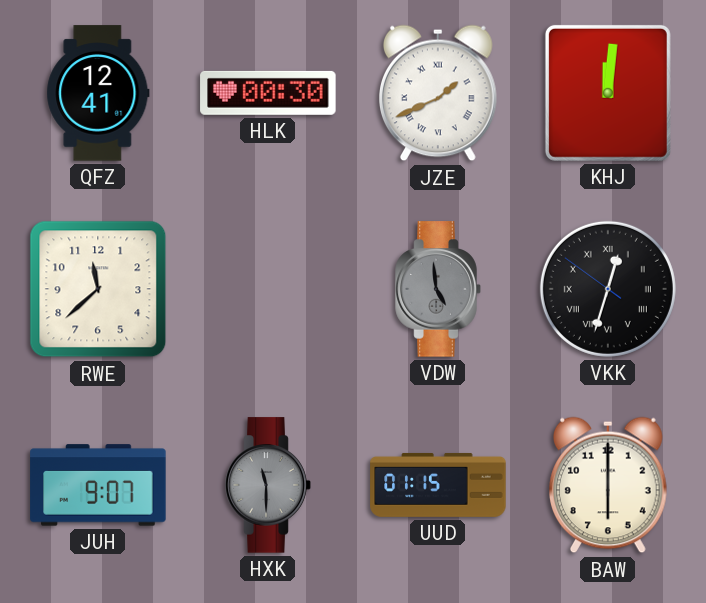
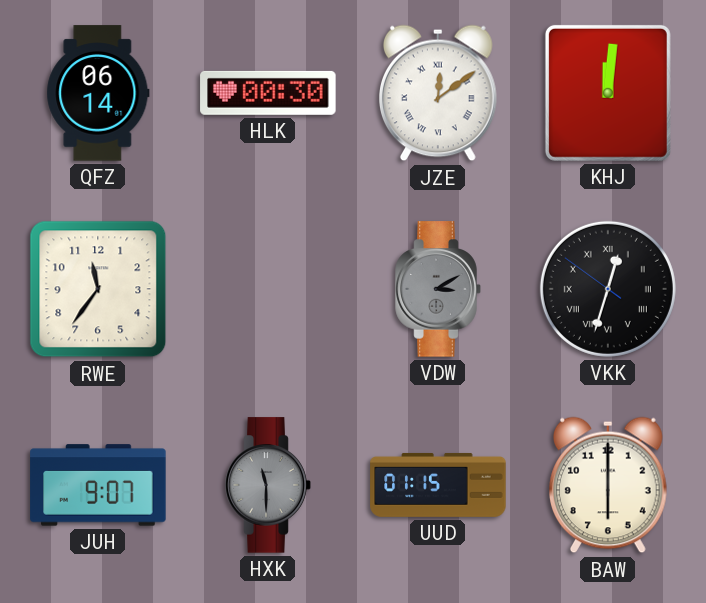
QFZ: 12:41 -> 06:14
JZE: 1:41 -> 12:09
RWE: 11:38 -> 11:36
VDW: 4:59 -> 3:10
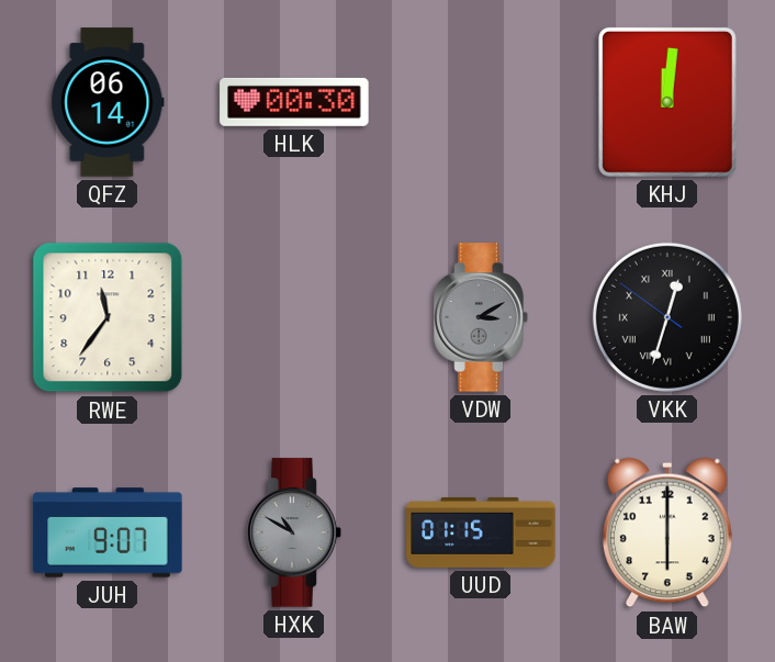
JZE: 12:09 -> none
HXK: 11:30 -> 10:50
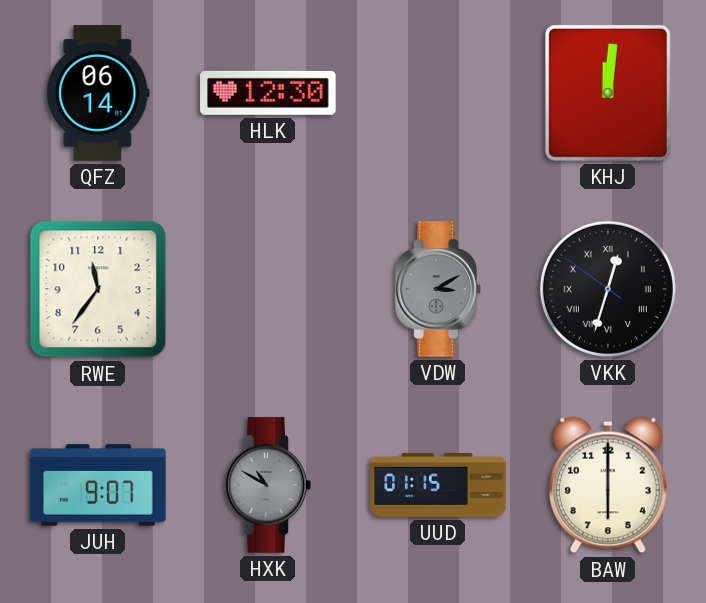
HLK: 00:30 -> 12:30
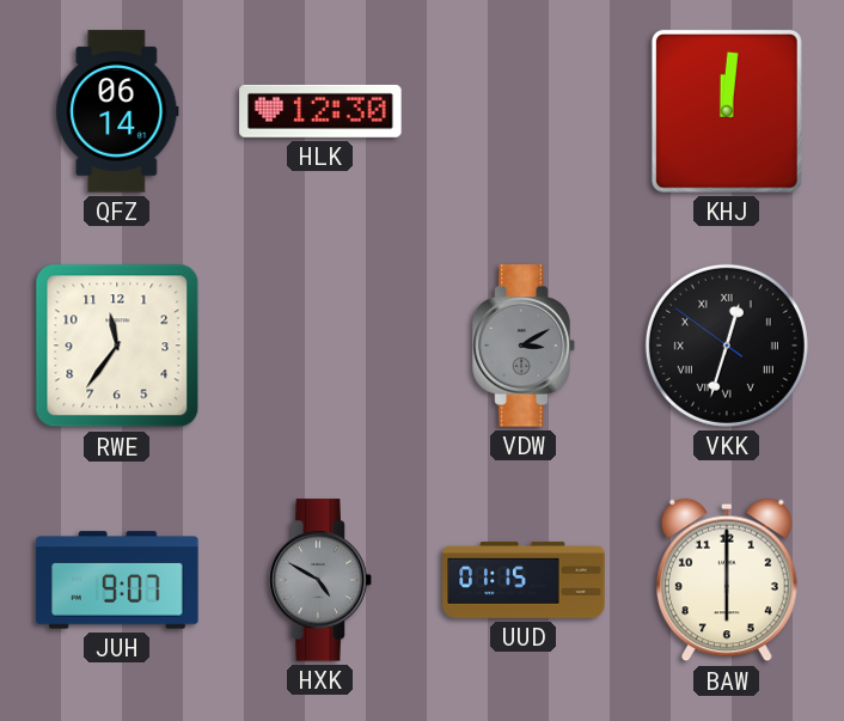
HXK: 10:50 -> 4:50
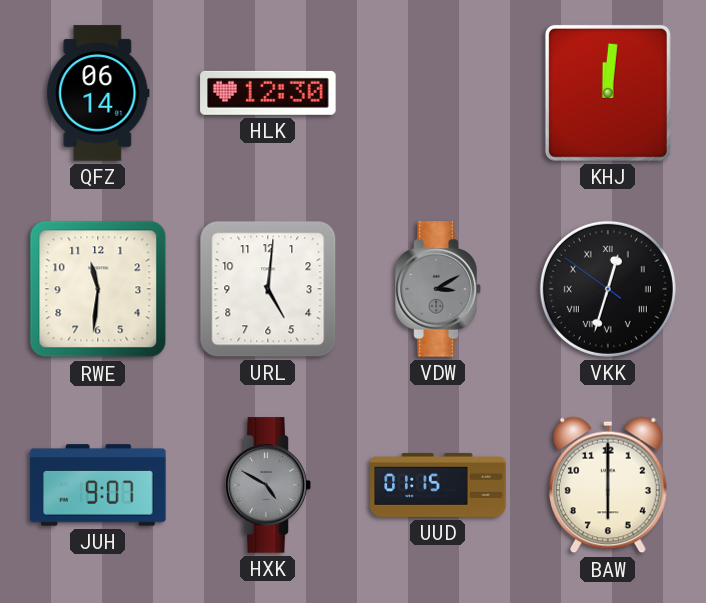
RWE: 11:36 -> 11:31
URL: none -> 5:01
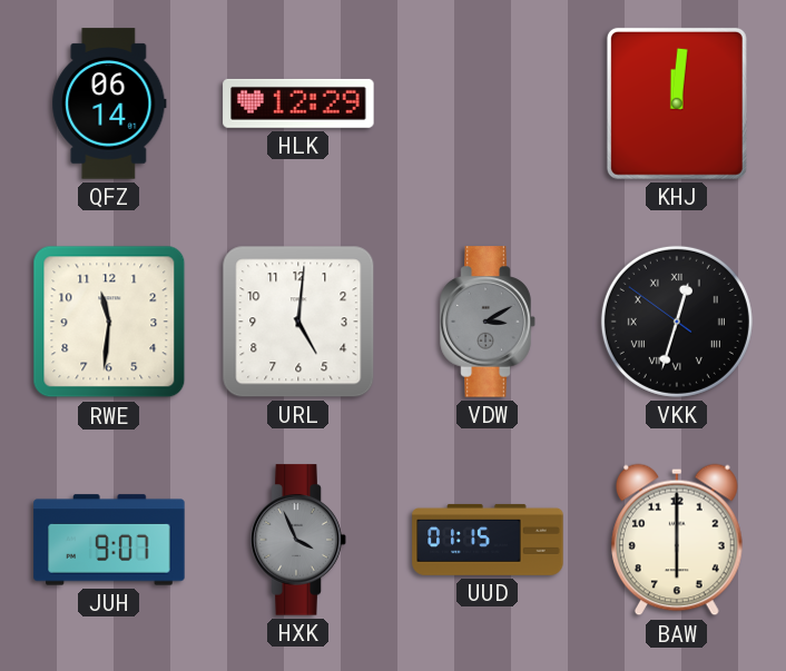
HLK: 12:30 -> 12:29
HXK: 4:50 -> 3:56
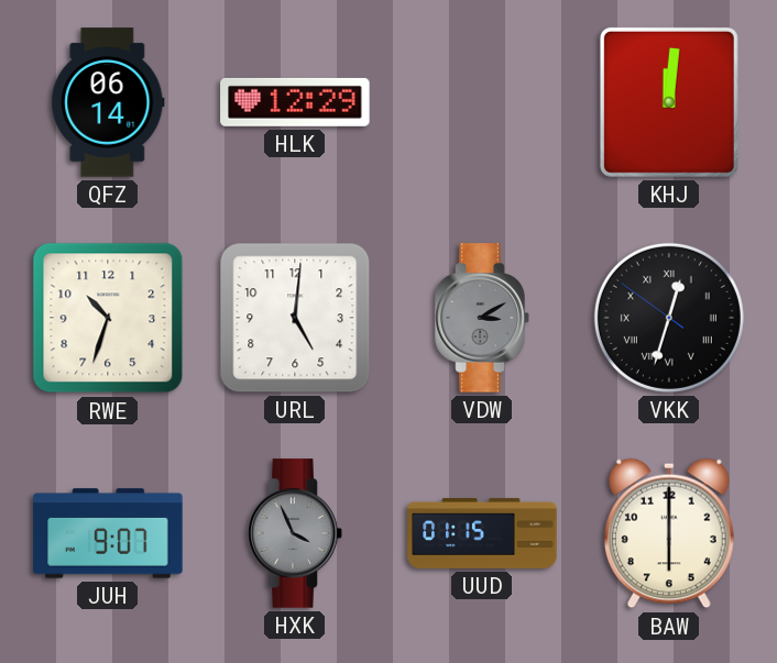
RWE: 11:31 -> 10:33
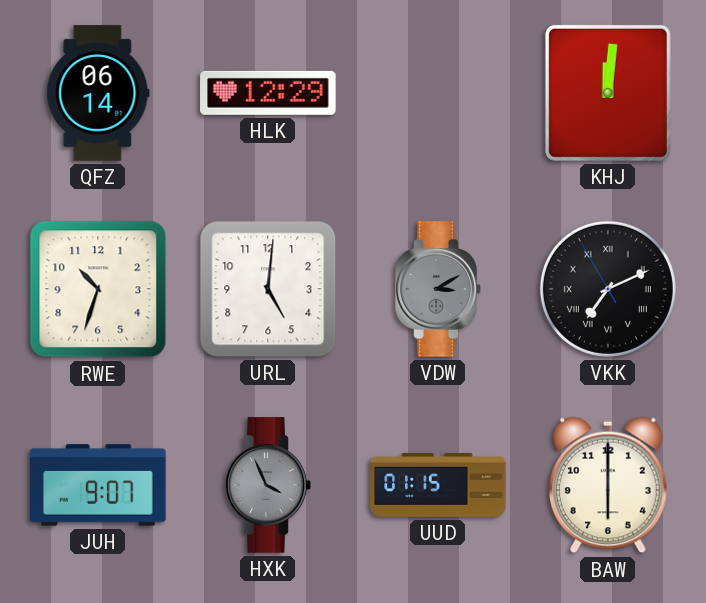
VKK: 12:32 -> 7:10
